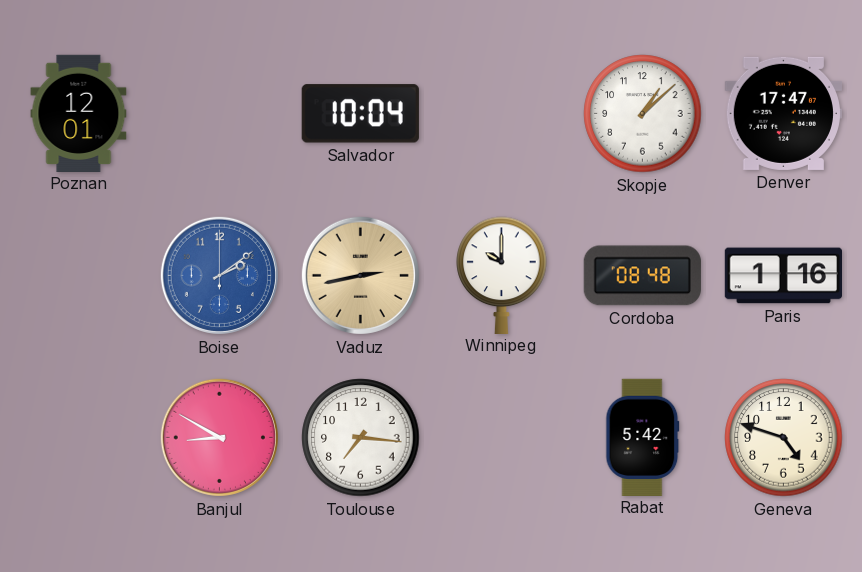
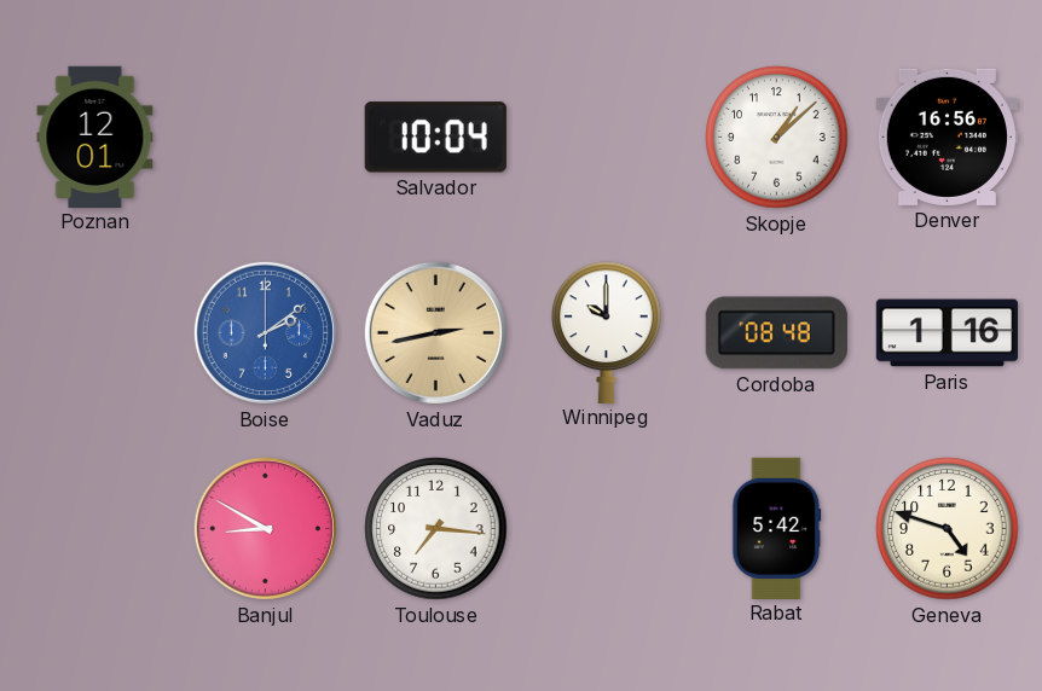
Denver: 17:47 -> 16:56
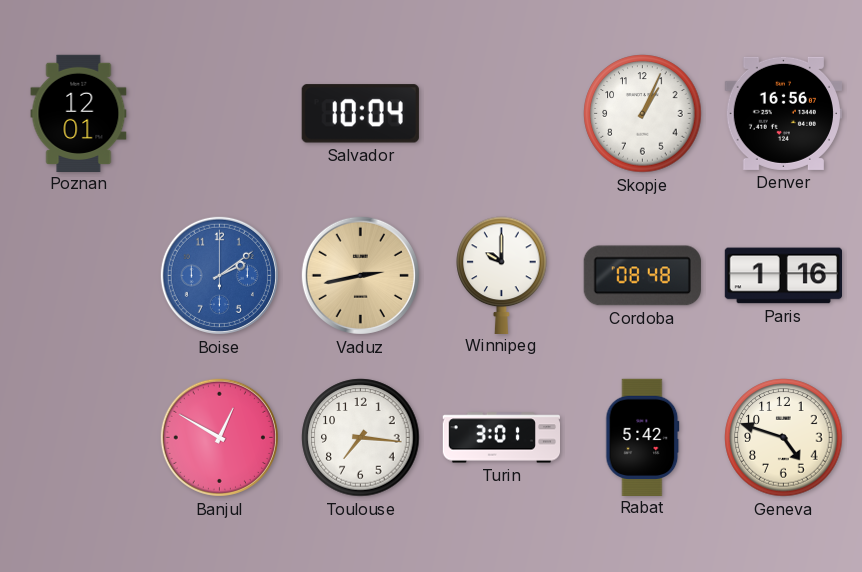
Skopje: 1:08 -> 1:04
Banjul: 8:50 -> 12:50
Turin: none -> 3:01
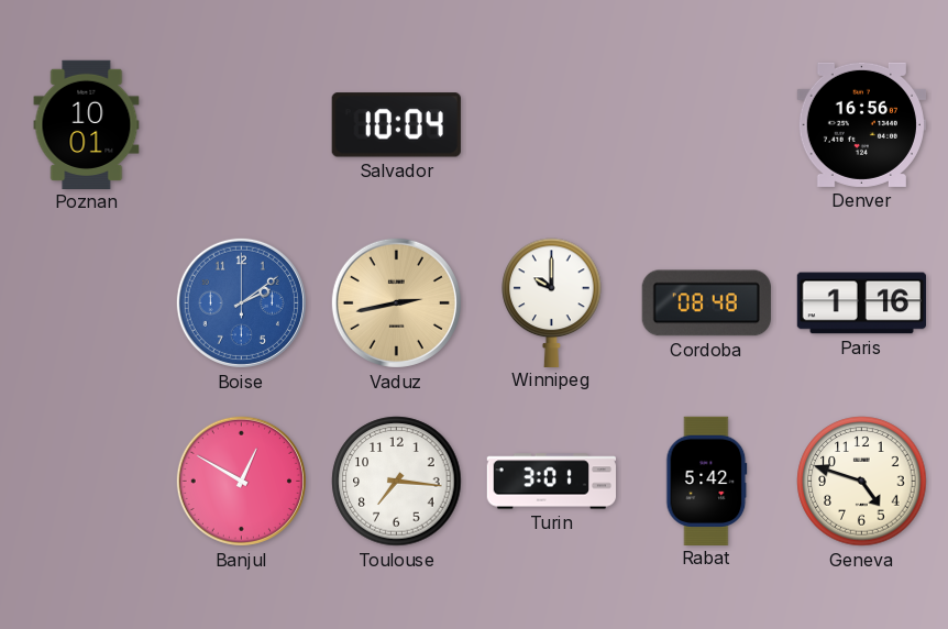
Poznan: 12:01 -> 10:01
Skopje: 1:04 -> none
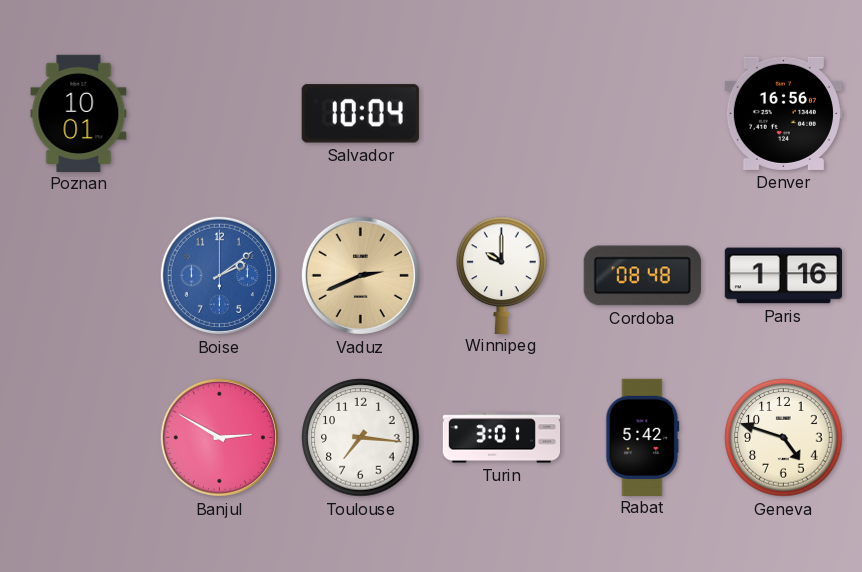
Vaduz: 2:43 -> 2:41
Banjul: 12:50 -> 2:50
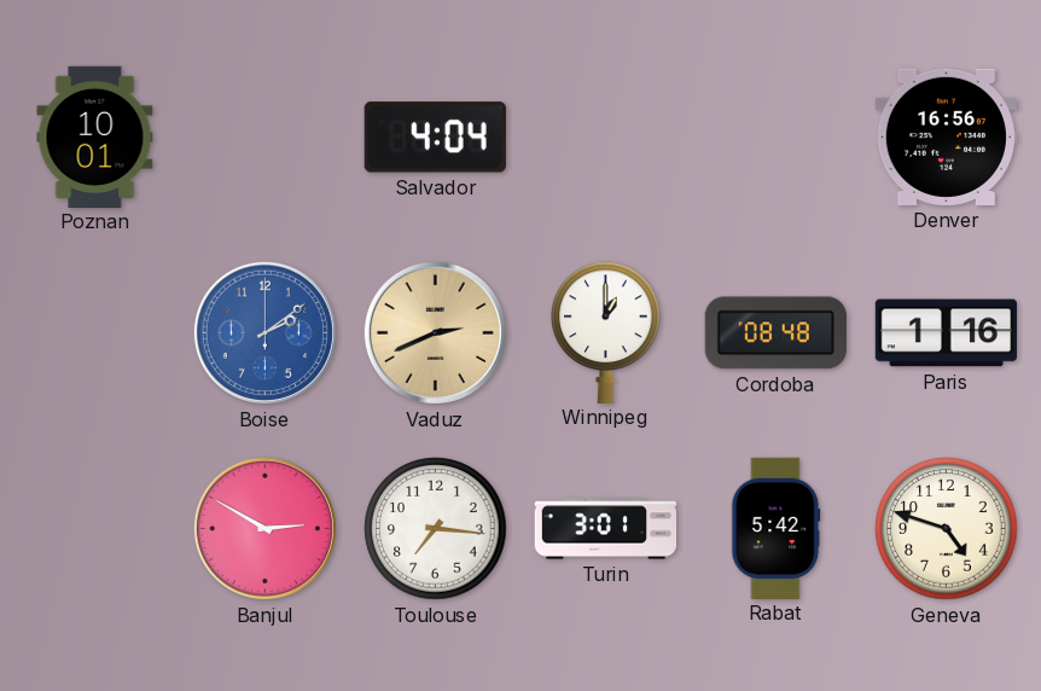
Salvador: 10:04 -> 4:04
Winnipeg: 10:00 -> 1:00
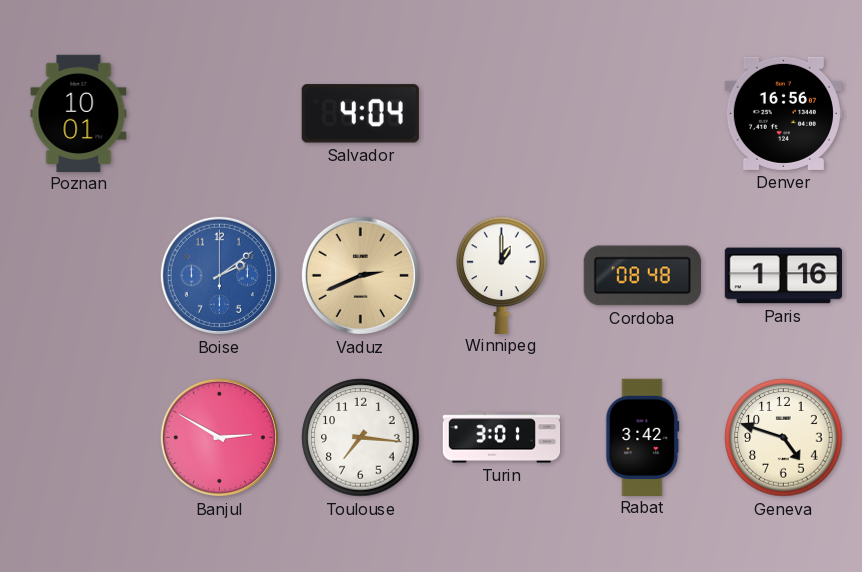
Rabat: 5:42 -> 3:42
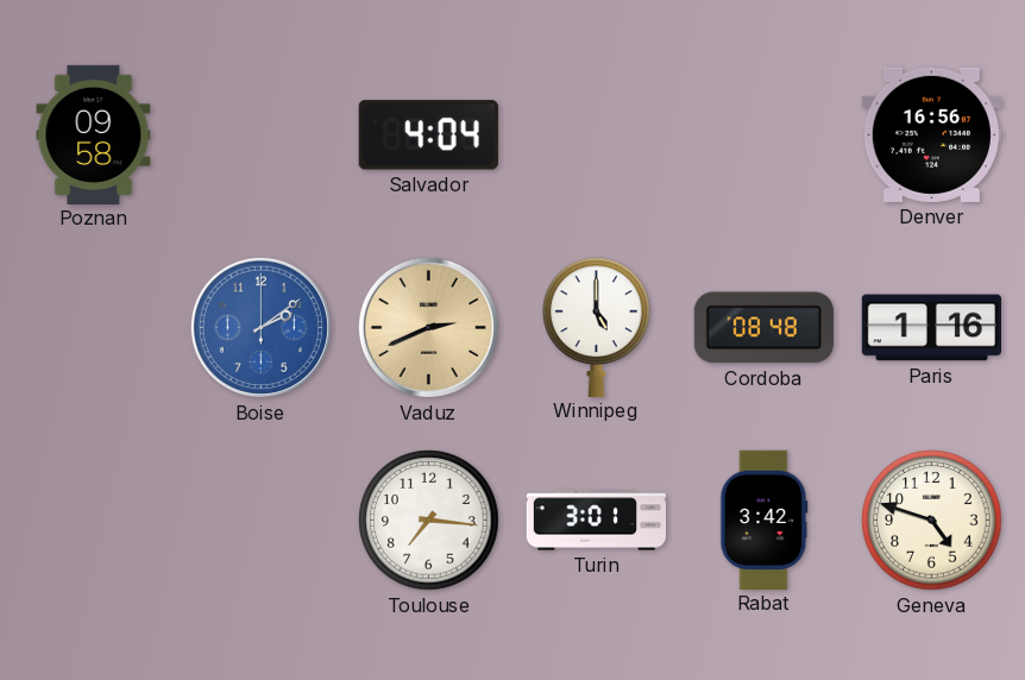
Poznan: 10:01 -> 09:58
Winnipeg: 1:00 -> 5:00
Banjul: 2:50 -> none
